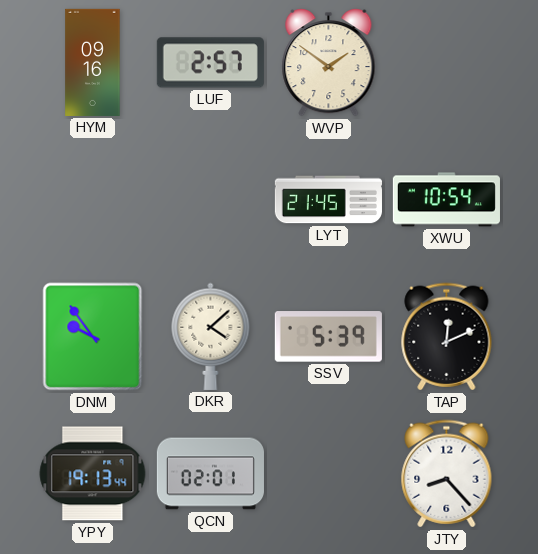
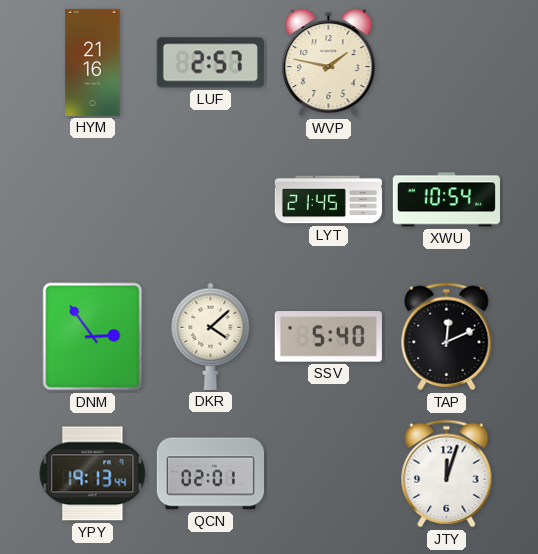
HYM: 09:16 -> 21:16
WVP: 1:51 -> 1:47
DNM: 9:54 -> 2:54
SSV: 5:39 -> 5:40
JTY: 8:23 -> 12:03
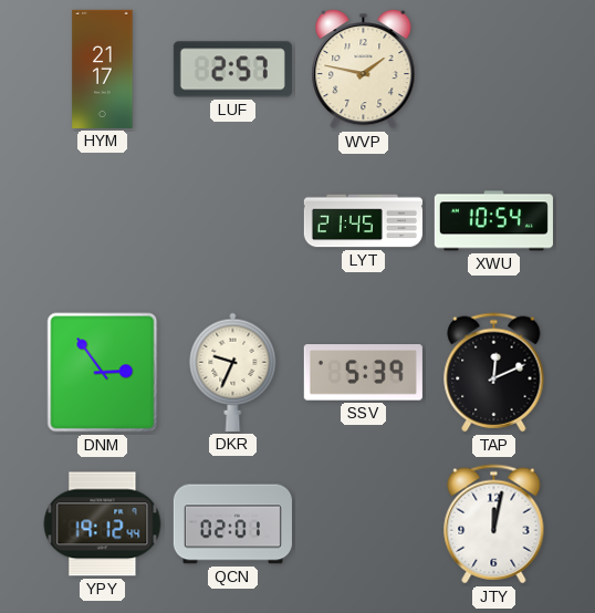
HYM: 21:16 -> 21:17
DKR: 4:08 -> 9:34
SSV: 5:40 -> 5:39
YPY: 19:13 -> 19:12
JTY: 12:03 -> 12:02
